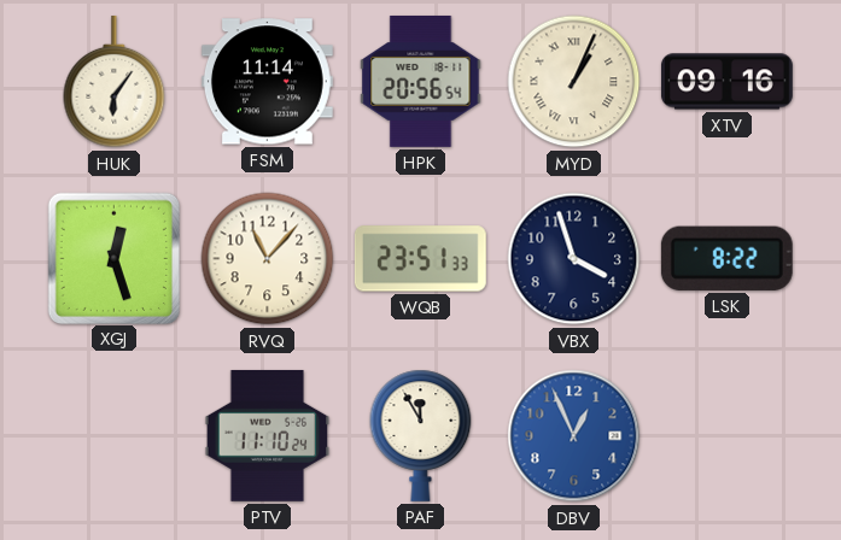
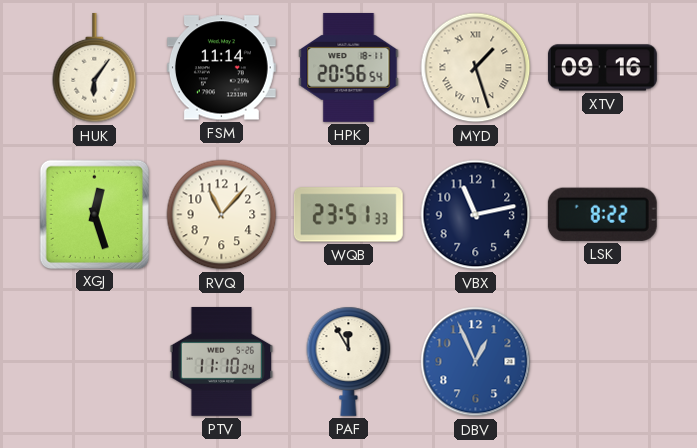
MYD: 1:04 -> 1:27
VBX: 3:57 -> 11:13
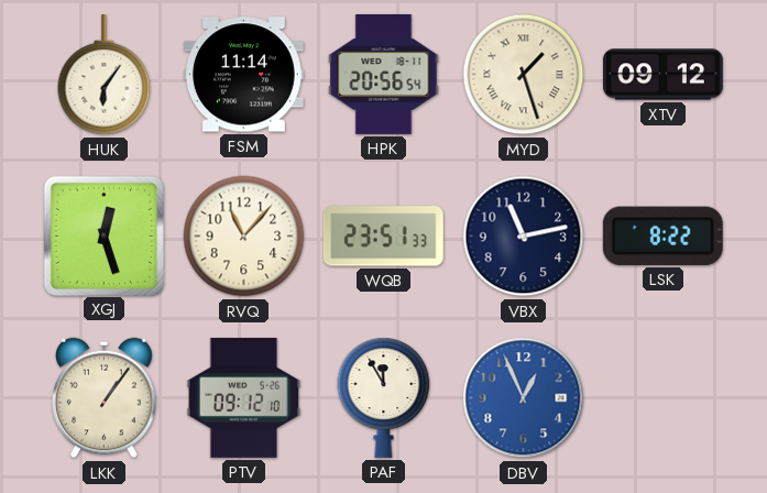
XTV: 09:16 -> 09:12
LKK: none -> 1:06
PTV: 11:10 -> 09:12
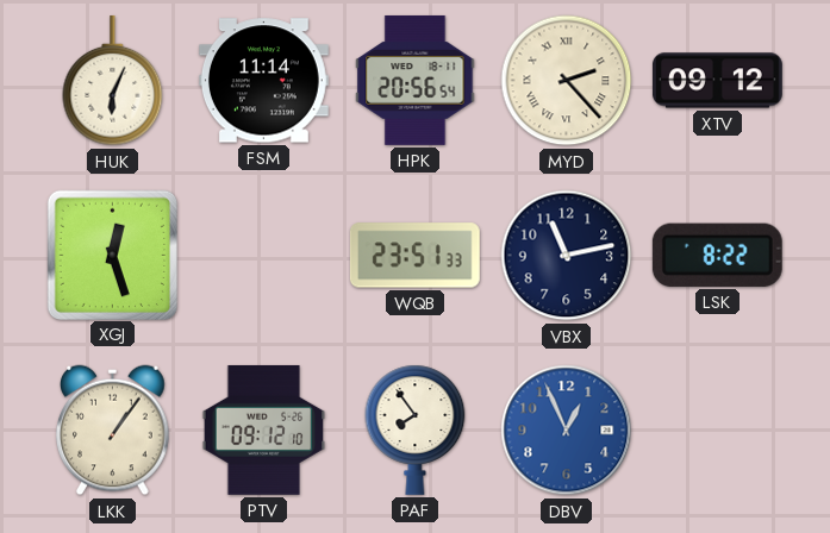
HUK: 6:06 -> 6:04
MYD: 1:27 -> 2:23
RVQ: 11:07 -> none
PAF: 11:55 -> 7:54
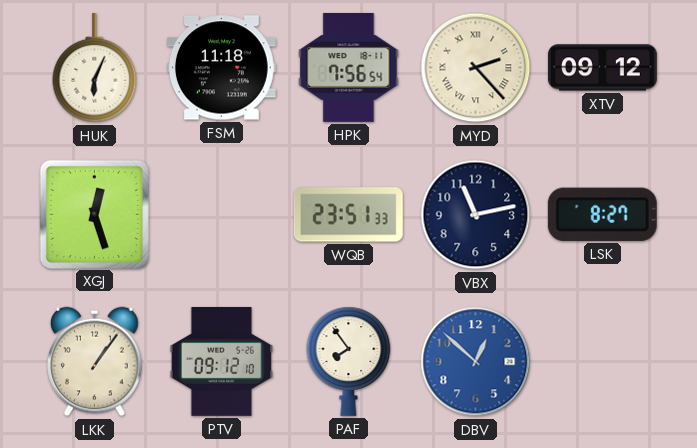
FSM: 11:14 -> 11:18
HPK: 20:56 -> 7:56
LSK: 8:22 -> 8:27
DBV: 12:56 -> 12:52
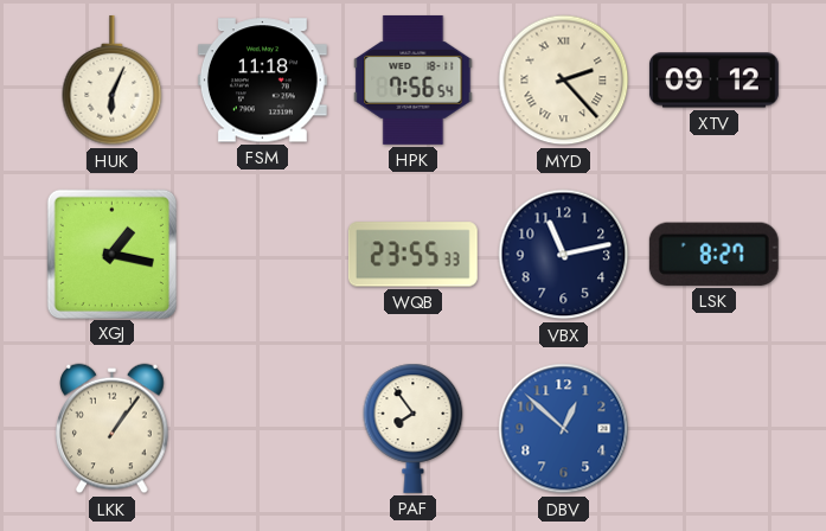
XGJ: 12:27 -> 1:17
WQB: 23:51 -> 23:55
PTV: 09:12 -> none
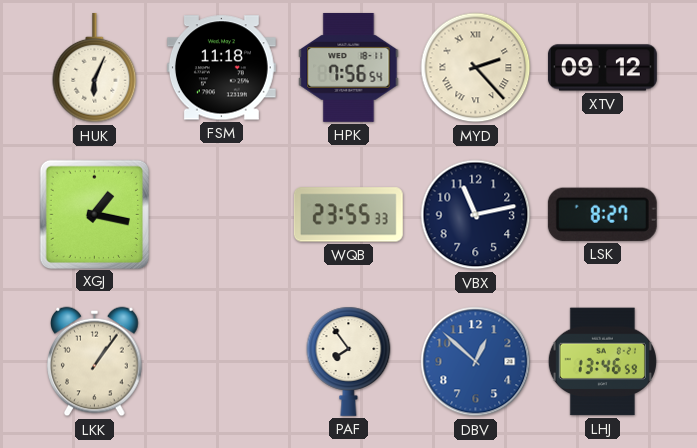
LHJ: none -> 13:46
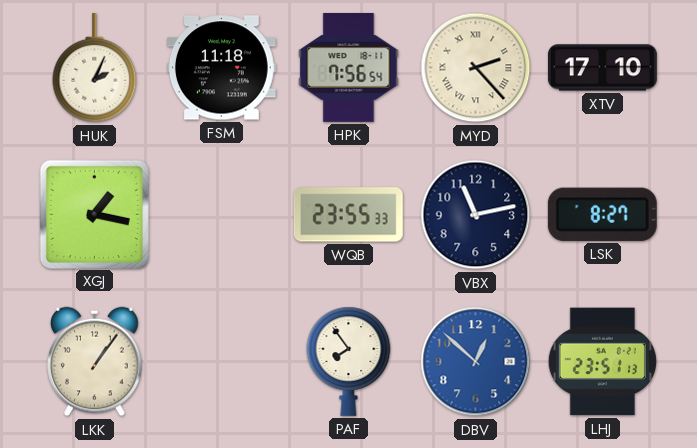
HUK: 6:04 -> 2:04
XTV: 09:12 -> 17:10
LHJ: 13:46 -> 23:51
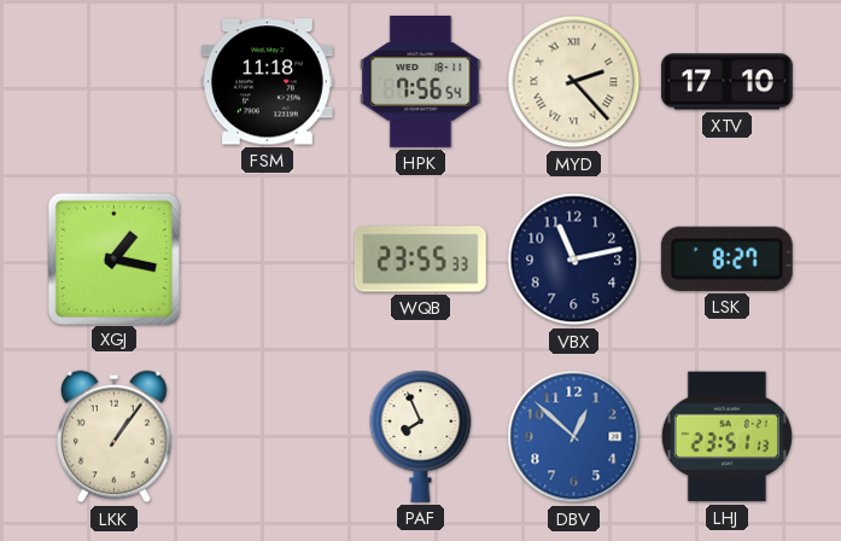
HUK: 2:04 -> none
PAF: 7:54 -> 7:56
